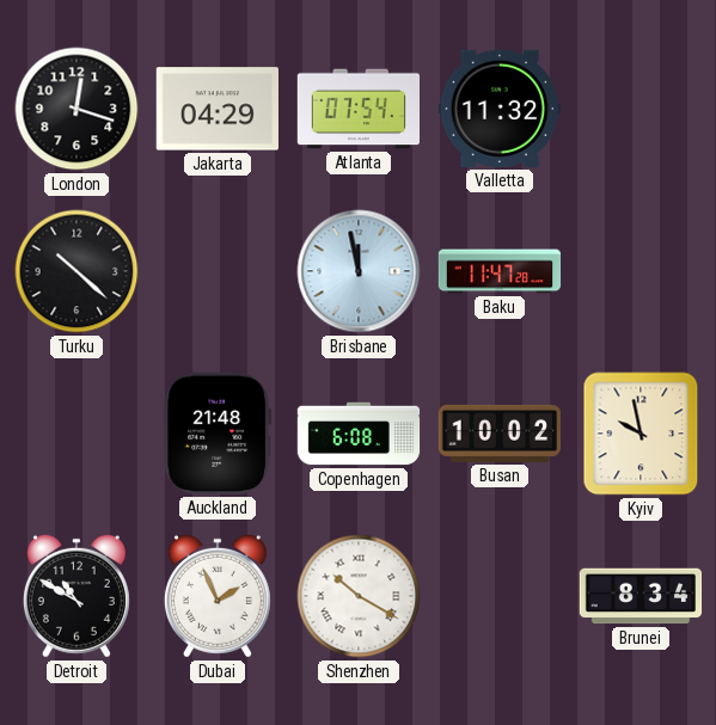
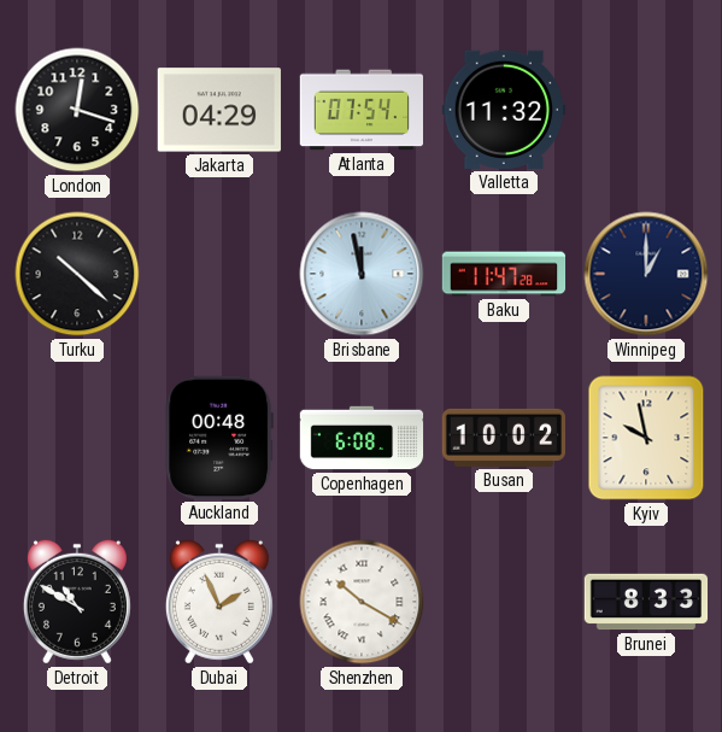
Winnipeg: none -> 1:00
Auckland: 21:48 -> 00:48
Brunei: 8:34 -> 8:33
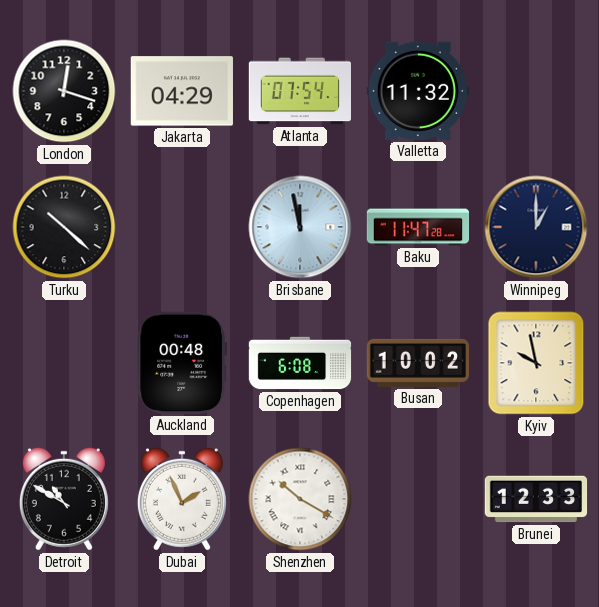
Brunei: 8:33 -> 12:33
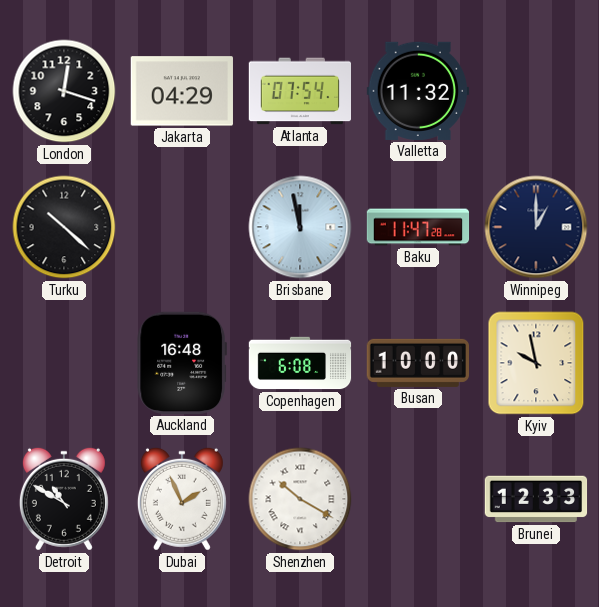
Auckland: 00:48 -> 16:48
Busan: 10:02 -> 10:00
